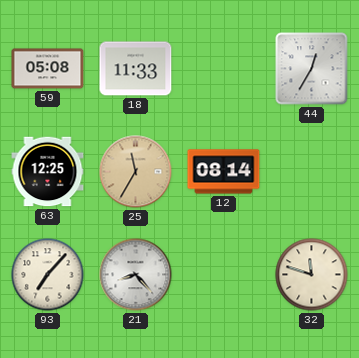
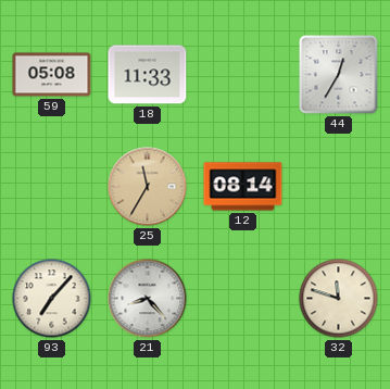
63: 12:25 -> none
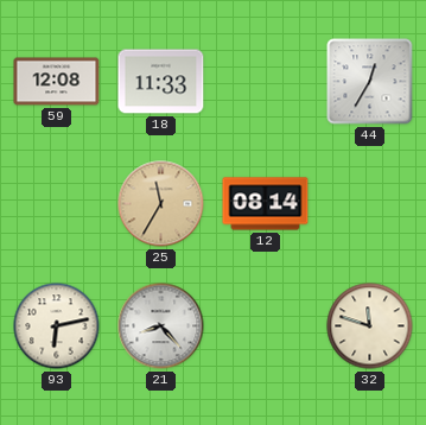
59: 05:08 -> 12:08
93: 7:07 -> 6:13
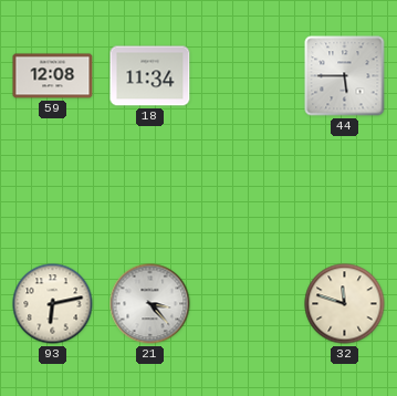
18: 11:33 -> 11:34
44: 12:35 -> 5:45
25: 11:35 -> none
12: 08:14 -> none
21: 8:23 -> 3:23
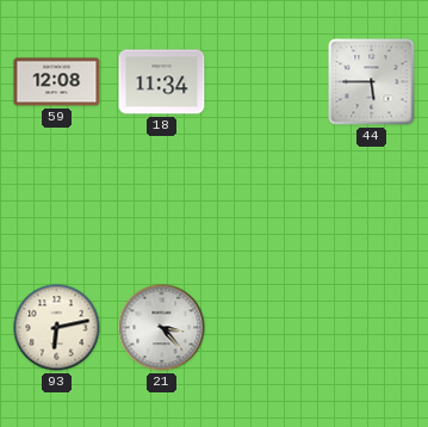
32: 11:48 -> none
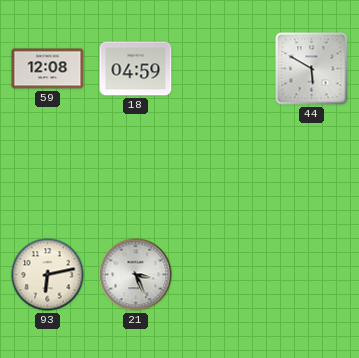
18: 11:34 -> 04:59
44: 5:45 -> 5:50
21: 3:23 -> 3:26
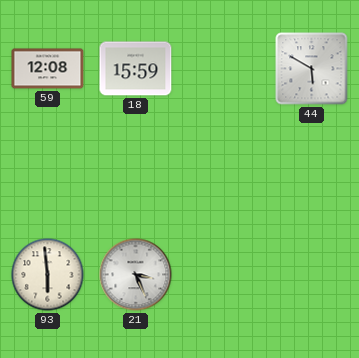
18: 04:59 -> 15:59
93: 6:13 -> 5:59
